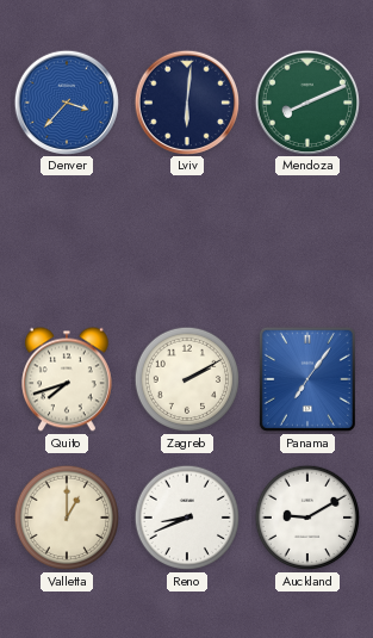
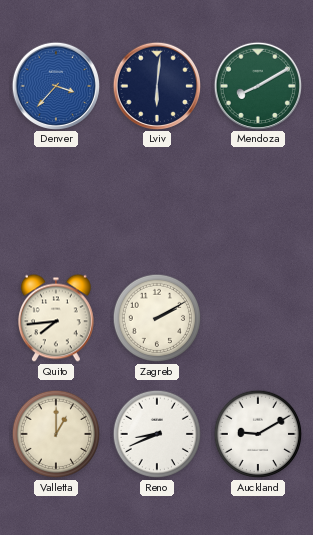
Mendoza: 8:11 -> 8:10
Quito: 7:42 -> 7:44
Panama: 7:06 -> none
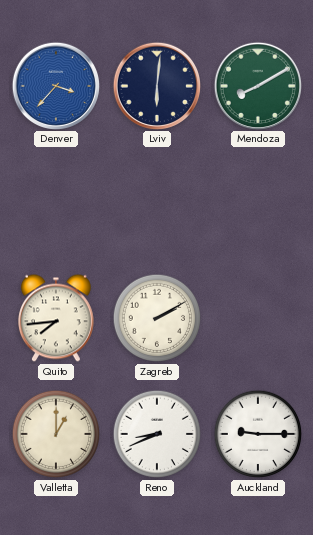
Auckland: 9:10 -> 9:15
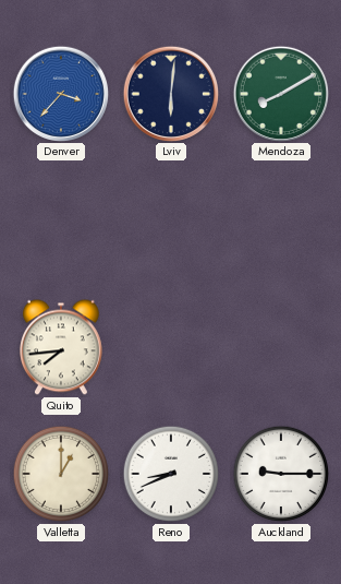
Zagreb: 2:10 -> none
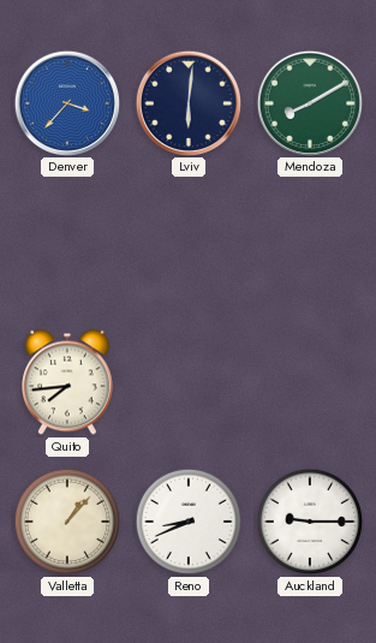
Valletta: 1:00 -> 1:07
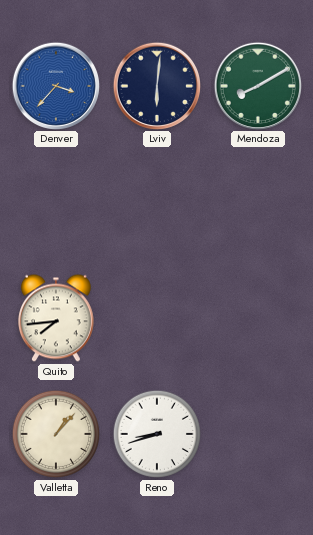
Reno: 8:41 -> 8:42
Auckland: 9:15 -> none
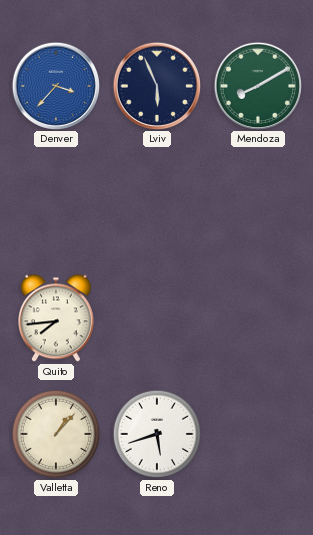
Lviv: 6:01 -> 5:56
Reno: 8:42 -> 5:42
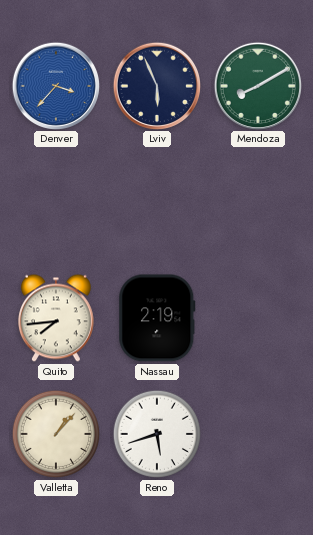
Nassau: none -> 2:19
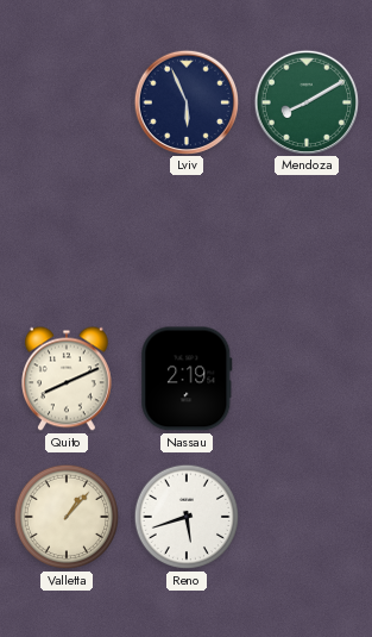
Denver: 3:37 -> none
Quito: 7:44 -> 8:11
